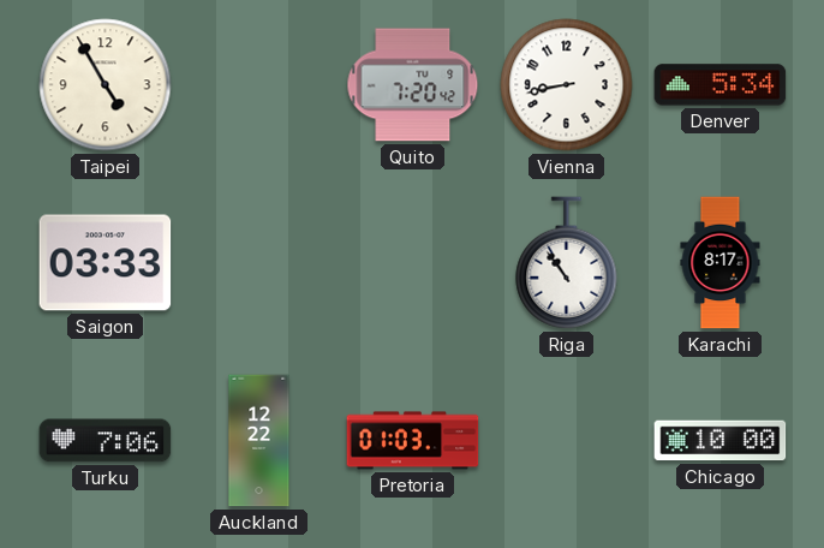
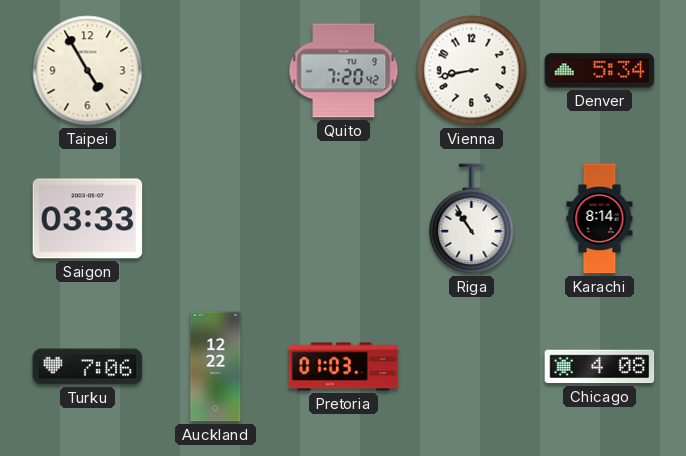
Karachi: 8:17 -> 8:14
Chicago: 10:00 -> 4:08
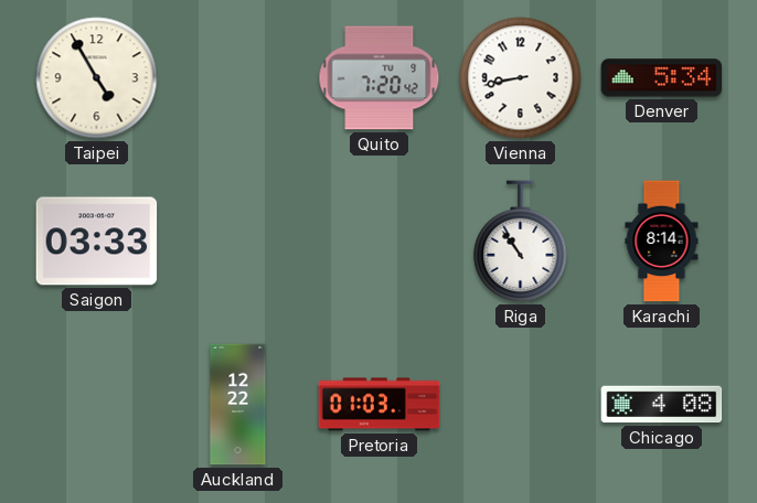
Turku: 7:06 -> none
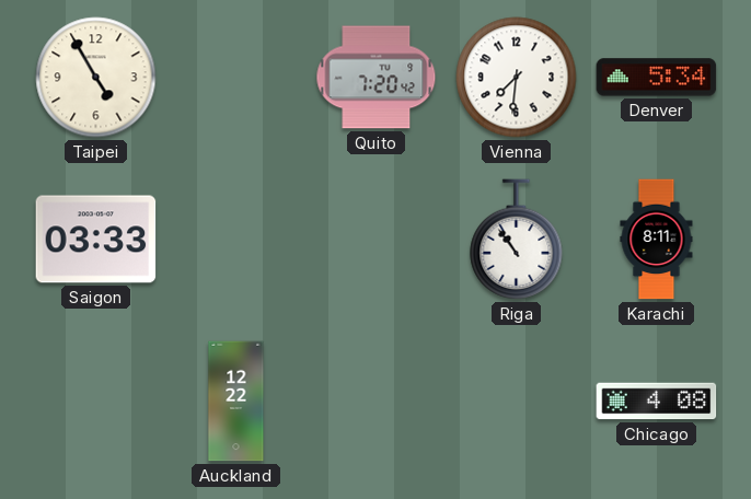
Vienna: 8:43 -> 7:31
Karachi: 8:14 -> 8:11
Pretoria: 01:03 -> none
